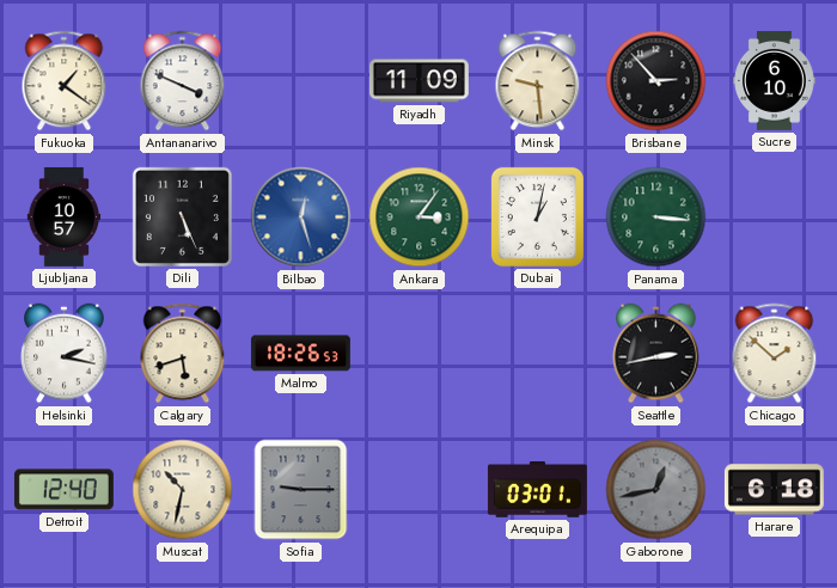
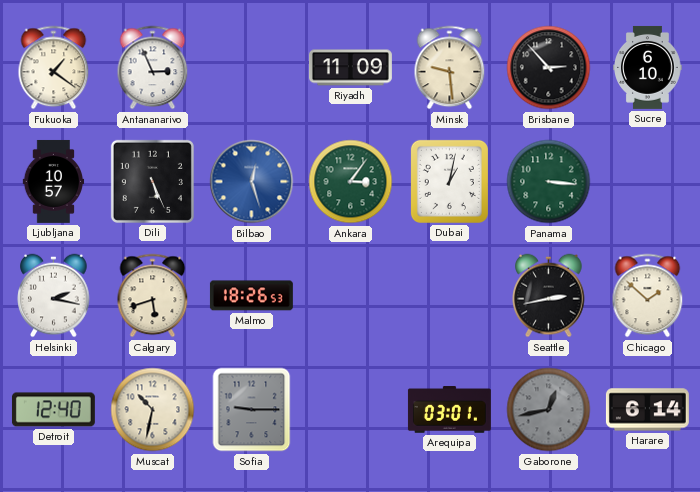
Antananarivo: 3:49 -> 2:56
Harare: 6:18 -> 6:14
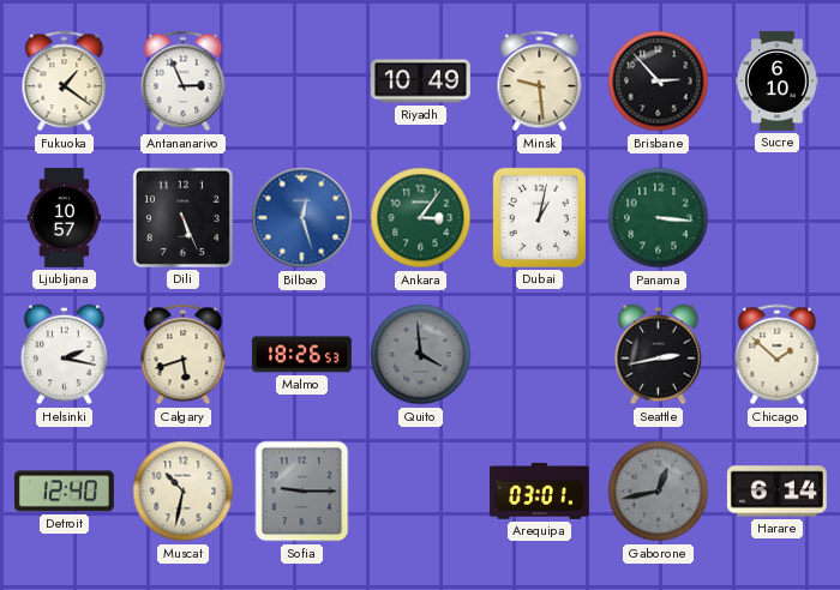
Riyadh: 11:09 -> 10:49
Quito: none -> 3:59
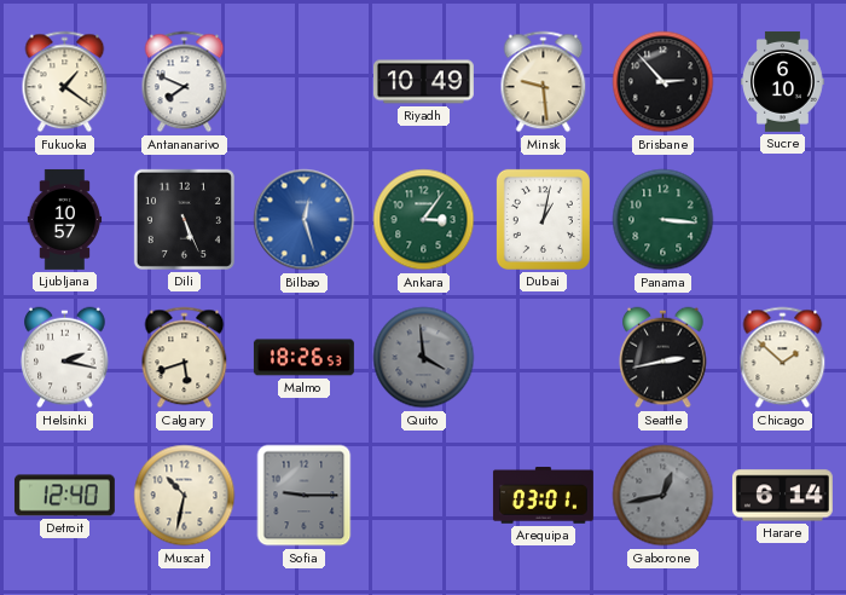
Antananarivo: 2:56 -> 7:49
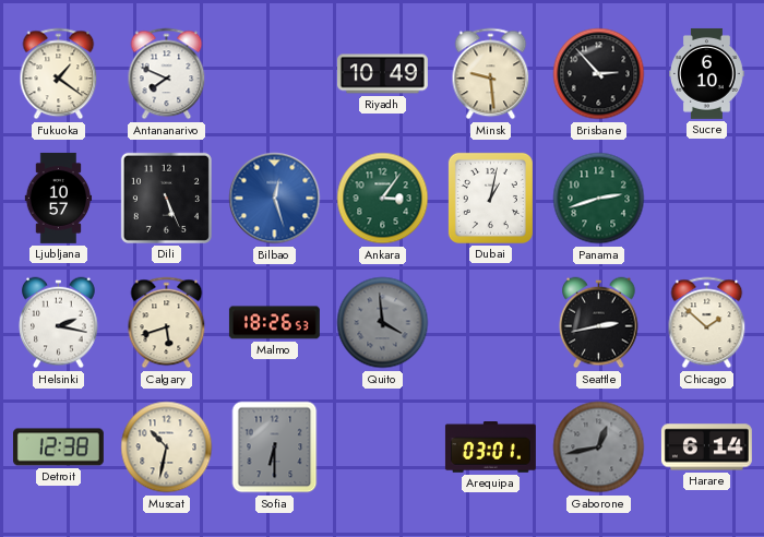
Panama: 3:16 -> 2:42
Detroit: 12:40 -> 12:38
Sofia: 9:15 -> 6:30
